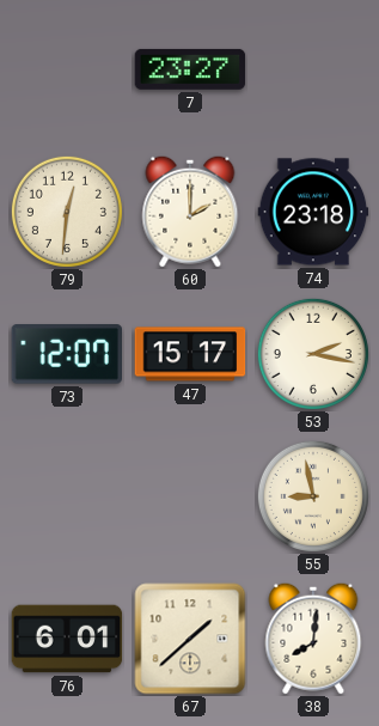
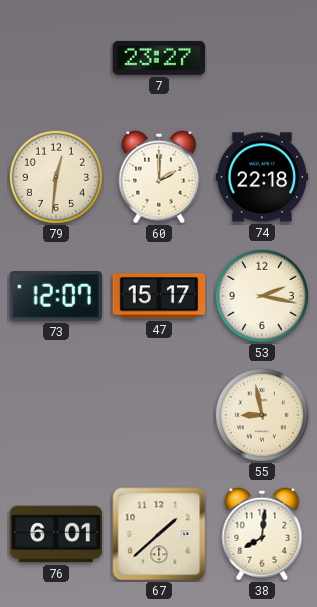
74: 23:18 -> 22:18
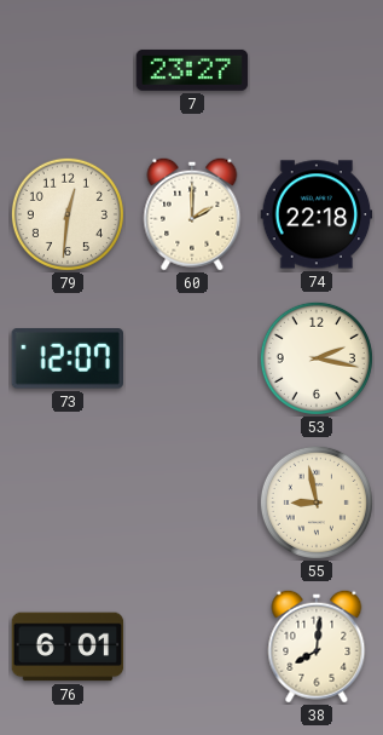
47: 15:17 -> none
67: 1:38 -> none
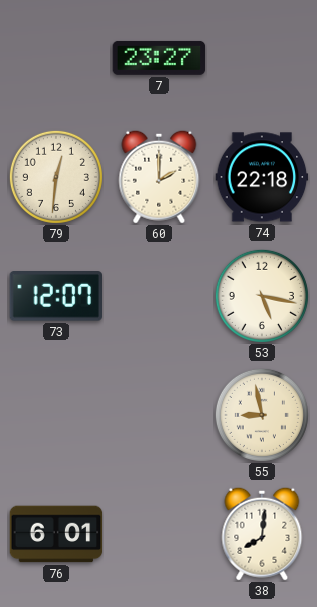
53: 2:17 -> 5:17
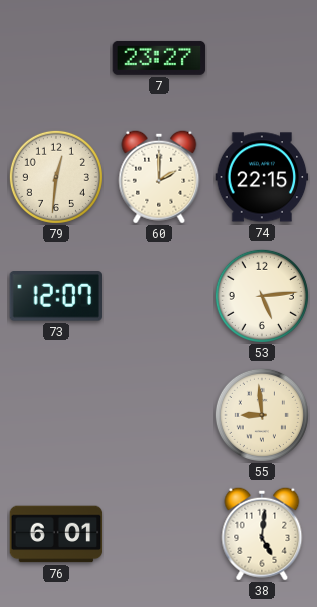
74: 22:18 -> 22:15
53: 5:17 -> 5:14
55: 8:58 -> 8:59
38: 8:01 -> 5:01
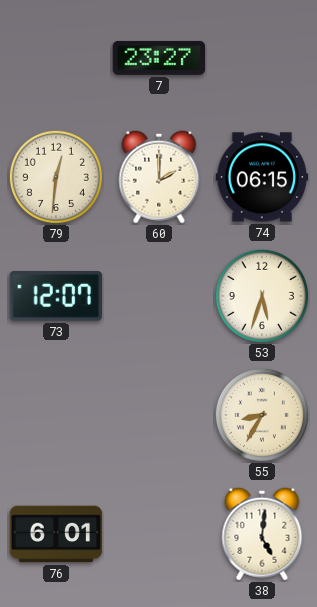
74: 22:15 -> 06:15
53: 5:14 -> 5:33
55: 8:59 -> 8:35
